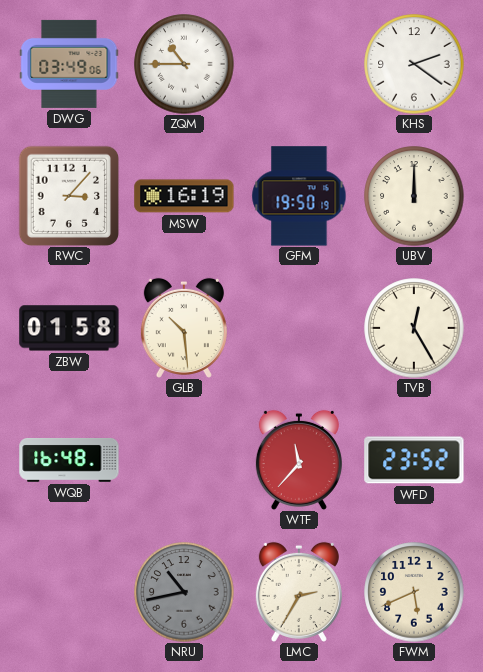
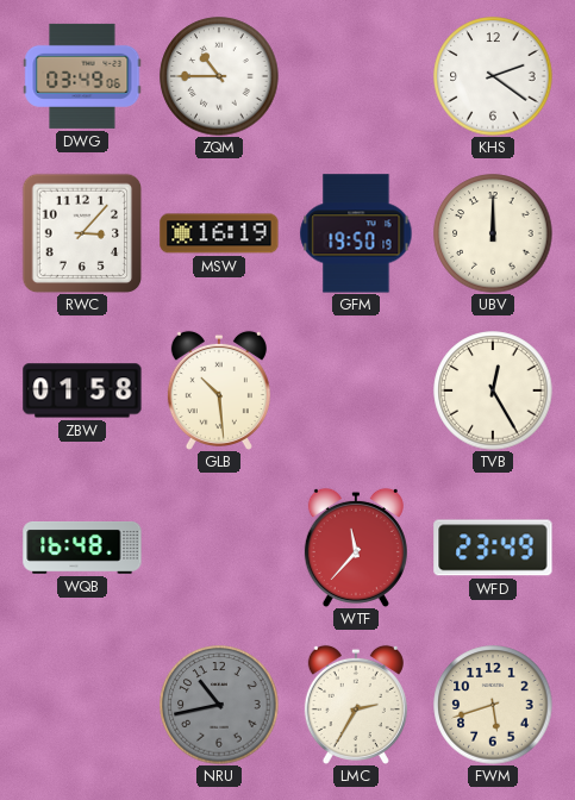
WFD: 23:52 -> 23:49
FWM: 5:41 -> 5:42
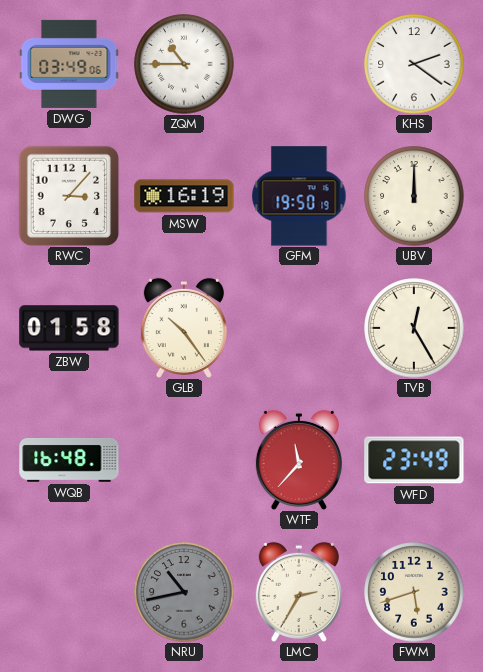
GLB: 10:29 -> 10:24
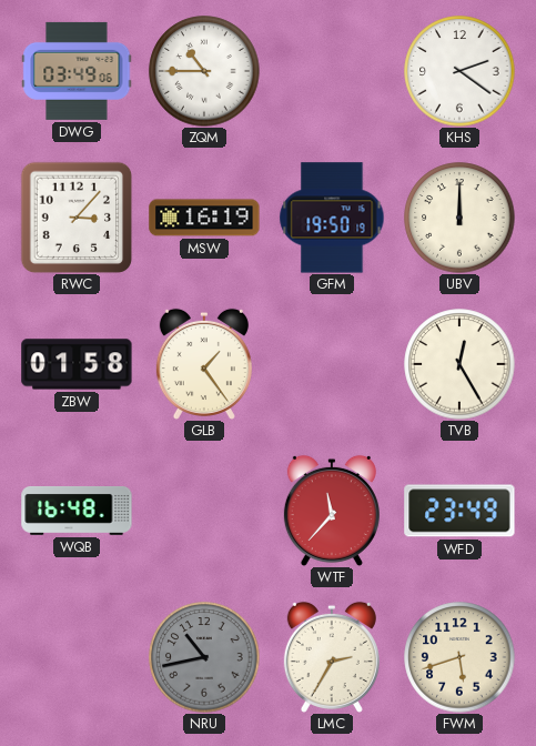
GLB: 10:24 -> 1:24
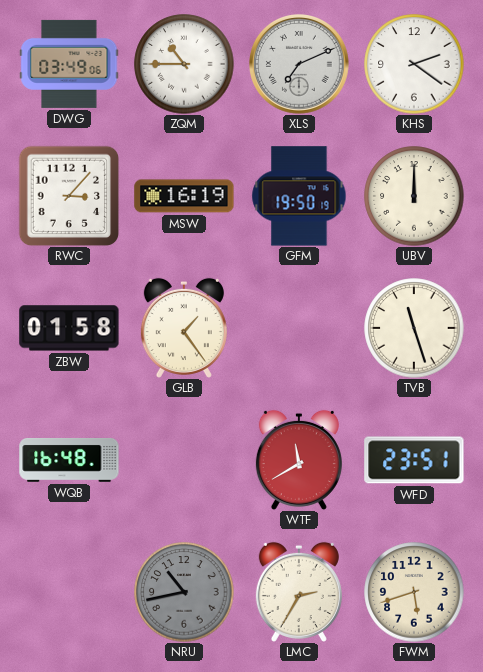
XLS: none -> 7:11
TVB: 12:25 -> 11:27
WTF: 11:37 -> 11:40
WFD: 23:49 -> 23:51
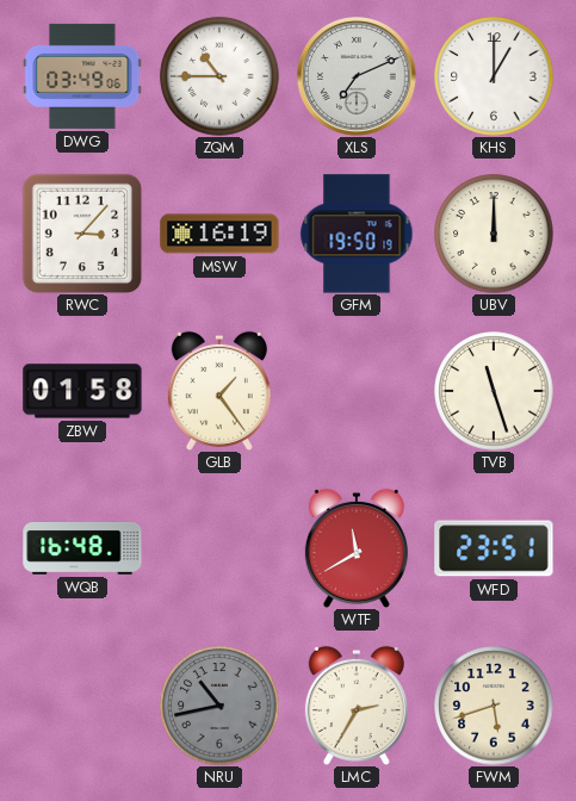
KHS: 2:21 -> 1:00
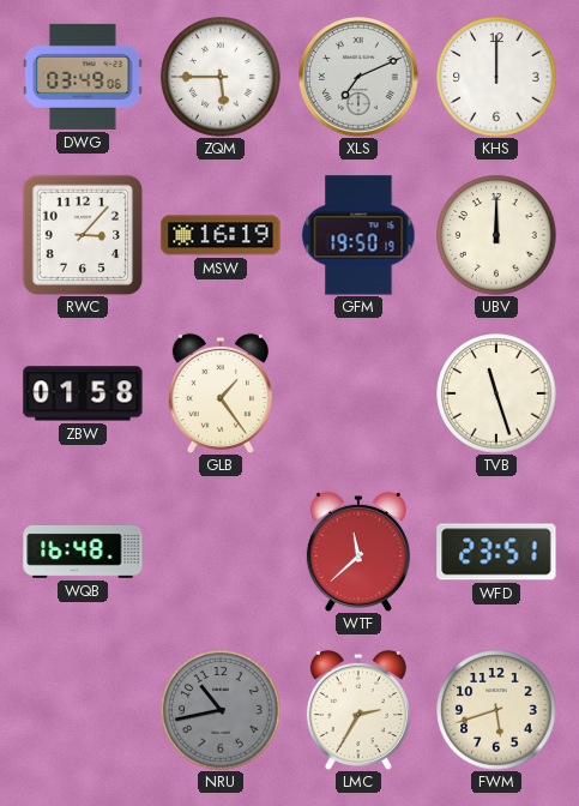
ZQM: 10:45 -> 5:45
KHS: 1:00 -> 12:00
WTF: 11:40 -> 11:38
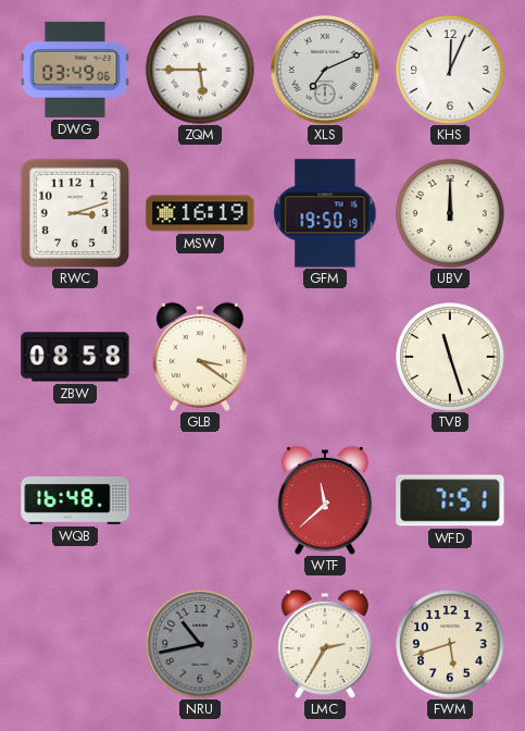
KHS: 12:00 -> 12:04
RWC: 3:07 -> 3:12
ZBW: 01:58 -> 08:58
GLB: 1:24 -> 3:21
WFD: 23:51 -> 7:51
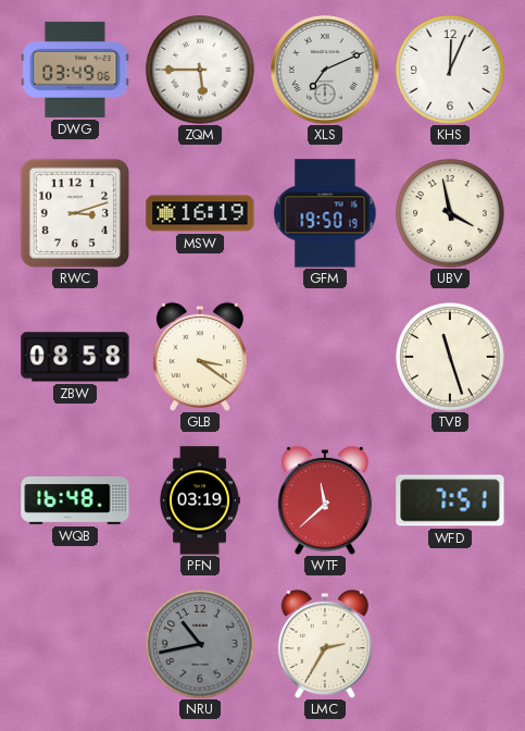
UBV: 12:00 -> 3:58
PFN: none -> 03:19
FWM: 5:42 -> none
